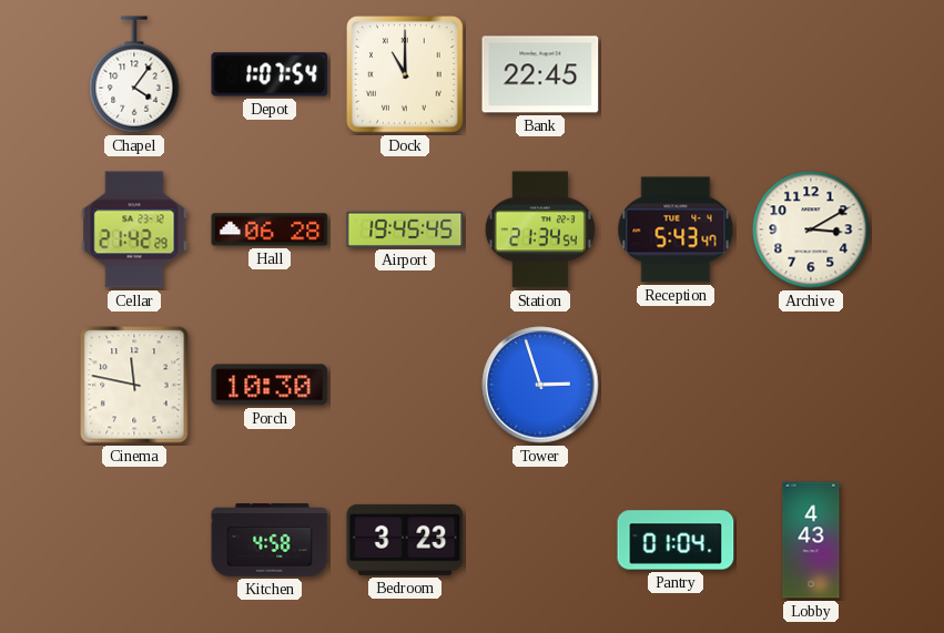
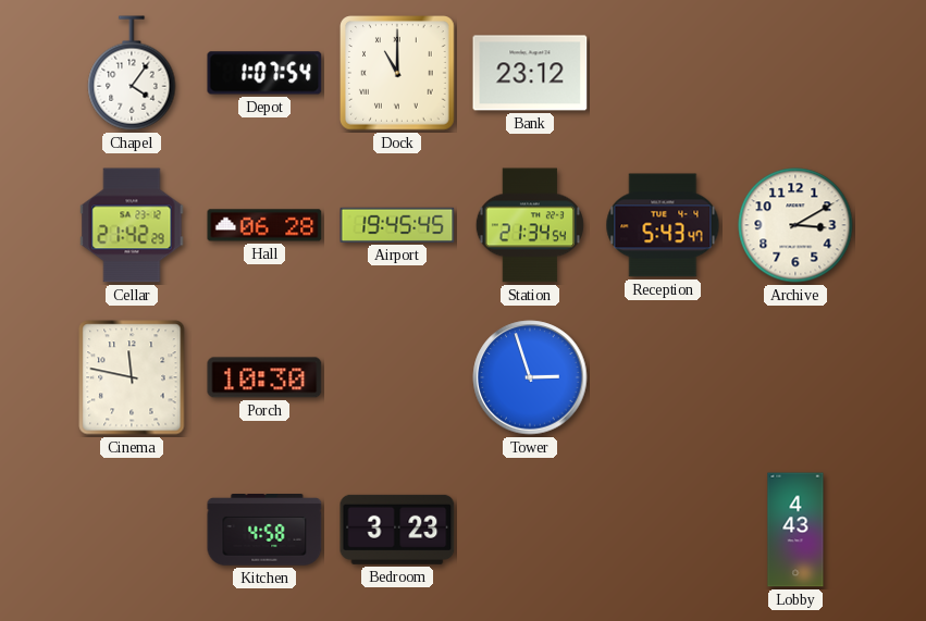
Bank: 22:45 -> 23:12
Pantry: 01:04 -> none
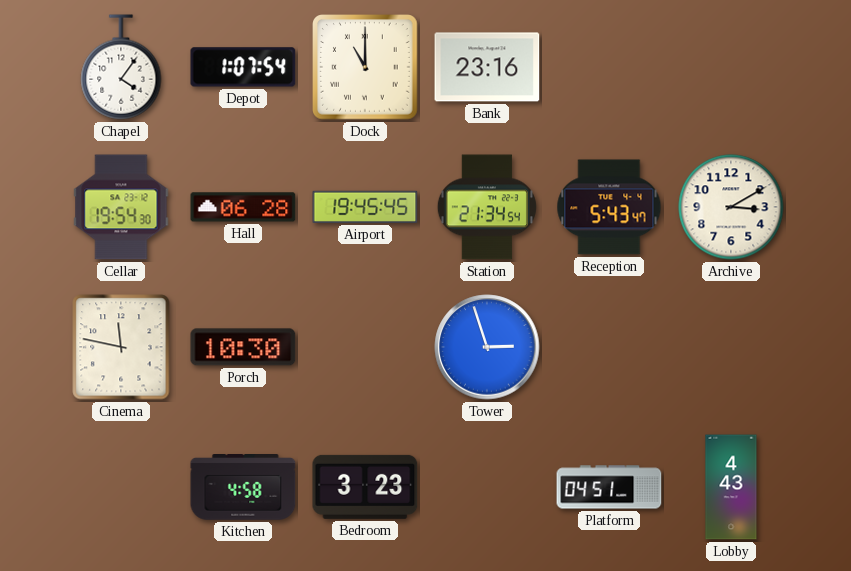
Bank: 23:12 -> 23:16
Cellar: 21:42 -> 19:54
Platform: none -> 04:51
